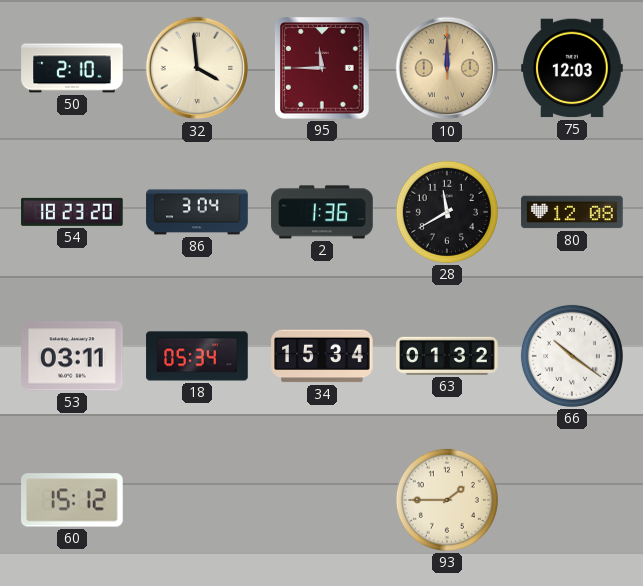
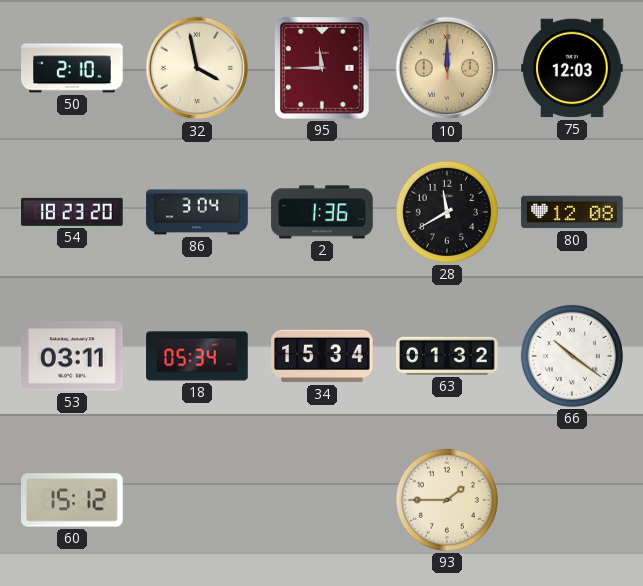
32: 3:59 -> 3:58
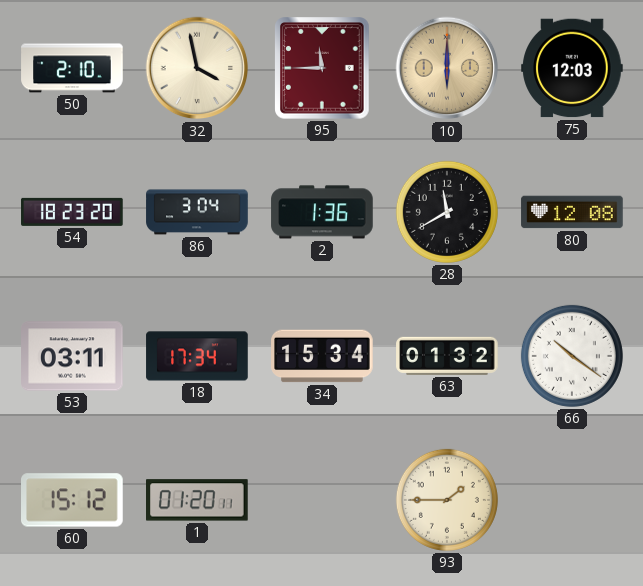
10: 12:00 -> 6:00
18: 05:34 -> 17:34
1: none -> 01:20
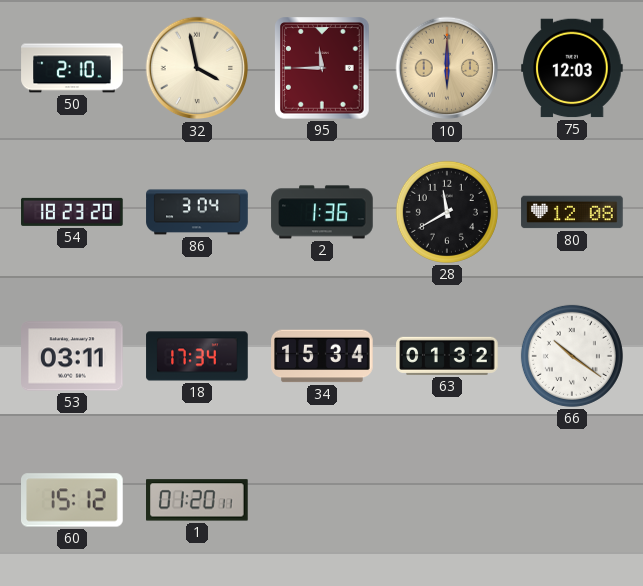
93: 1:45 -> none
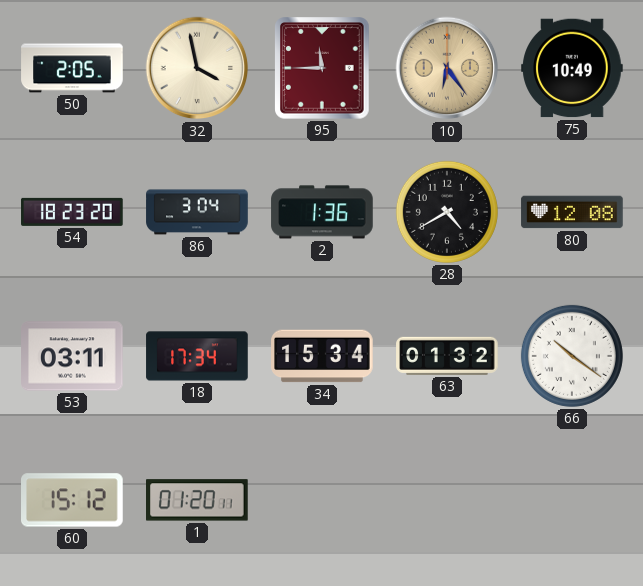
50: 2:10 -> 2:05
10: 6:00 -> 6:24
75: 12:03 -> 10:49
28: 11:40 -> 4:40
